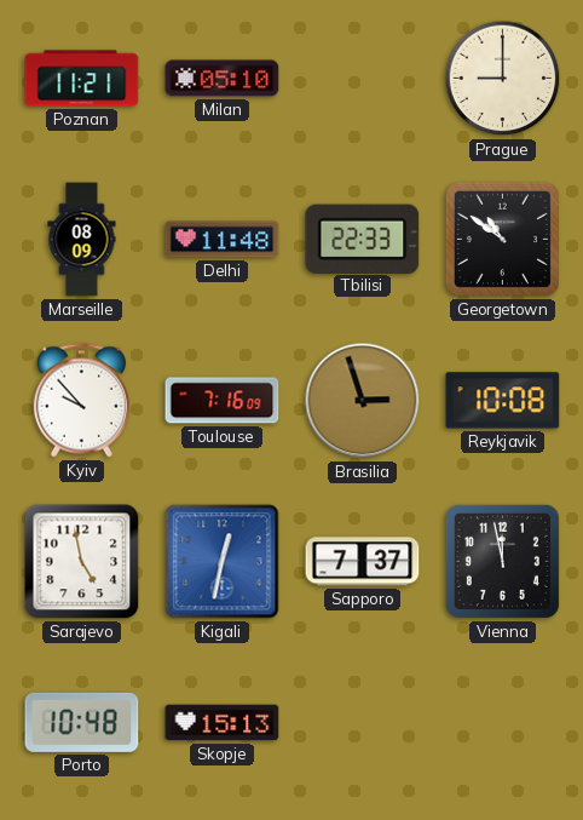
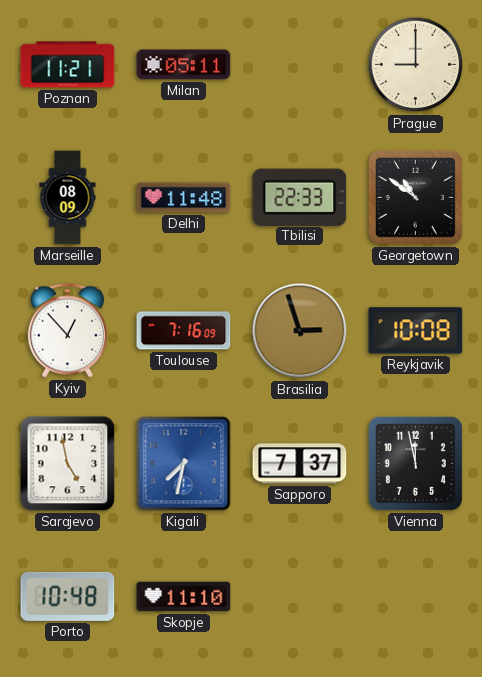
Milan: 05:10 -> 05:11
Kyiv: 9:53 -> 12:53
Kigali: 12:32 -> 7:32
Skopje: 15:13 -> 11:10
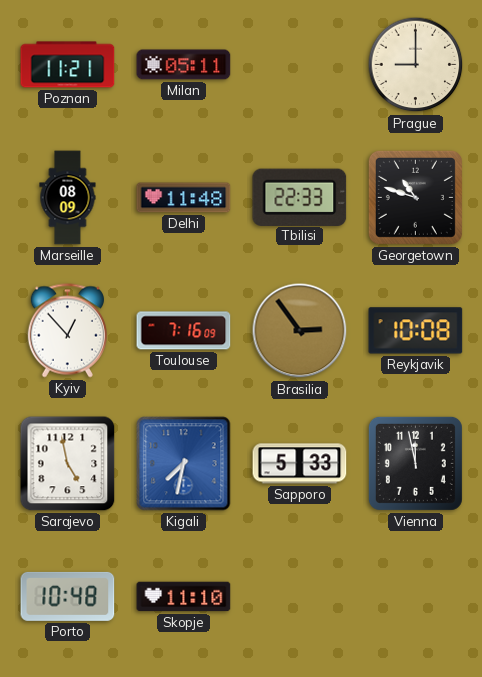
Georgetown: 10:51 -> 10:48
Brasilia: 2:57 -> 2:54
Sapporo: 7:37 -> 5:33
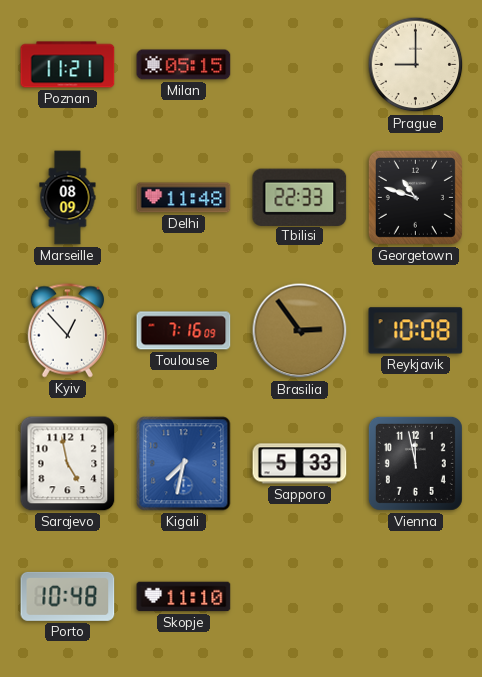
Milan: 05:11 -> 05:15
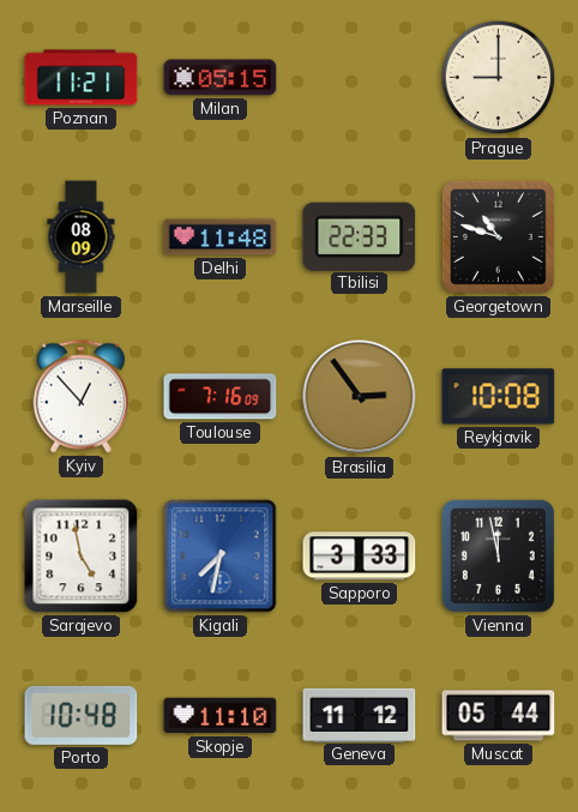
Sapporo: 5:33 -> 3:33
Geneva: none -> 11:12
Muscat: none -> 05:44
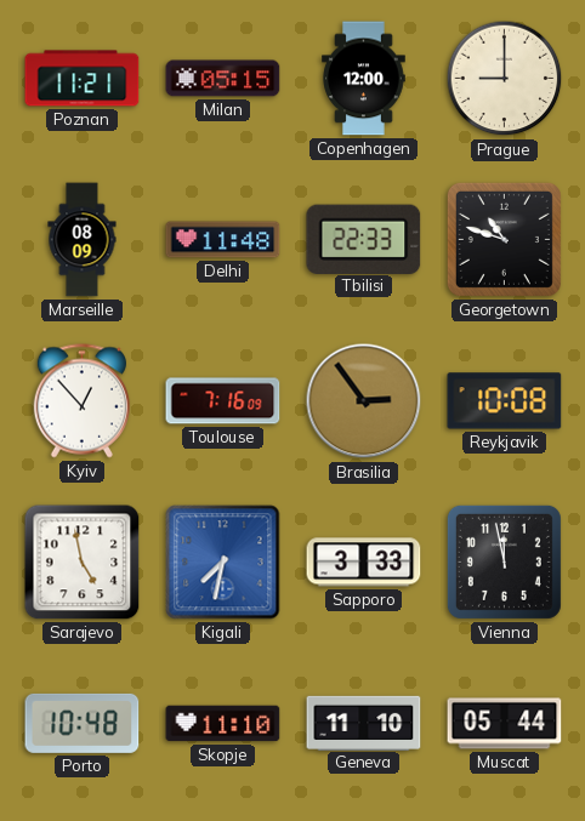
Copenhagen: none -> 12:00
Geneva: 11:12 -> 11:10
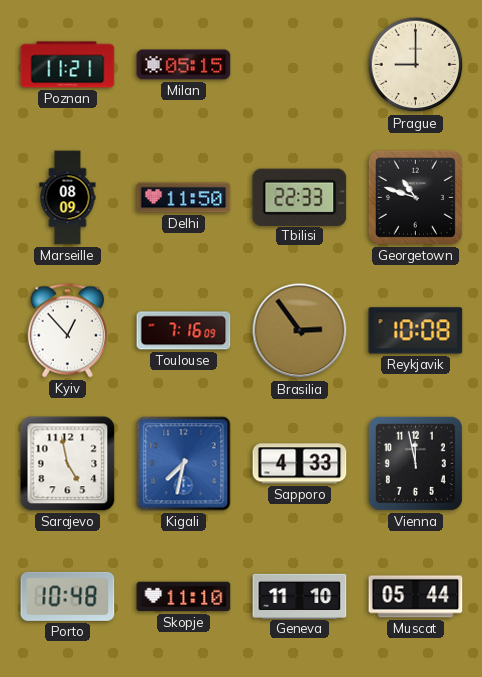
Copenhagen: 12:00 -> none
Delhi: 11:48 -> 11:50
Sapporo: 3:33 -> 4:33
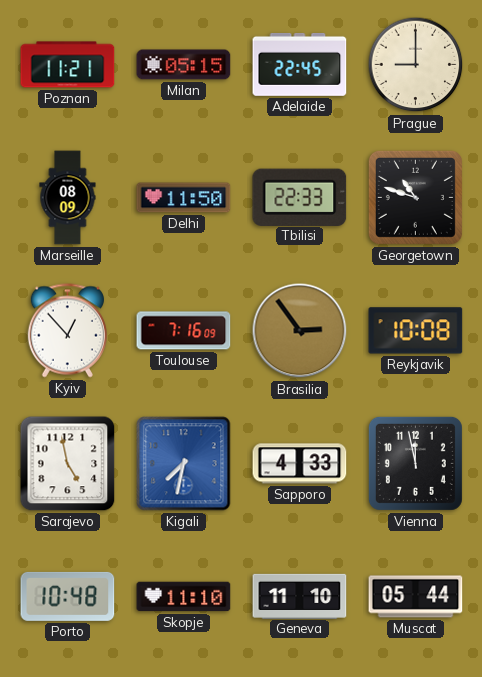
Adelaide: none -> 22:45
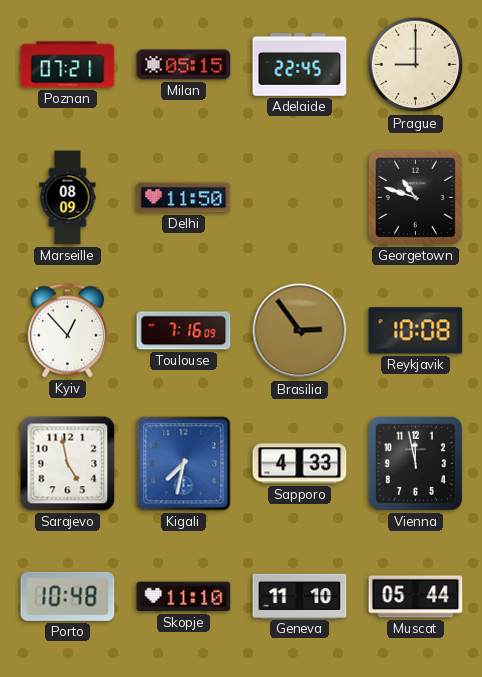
Poznan: 11:21 -> 07:21
Tbilisi: 22:33 -> none
